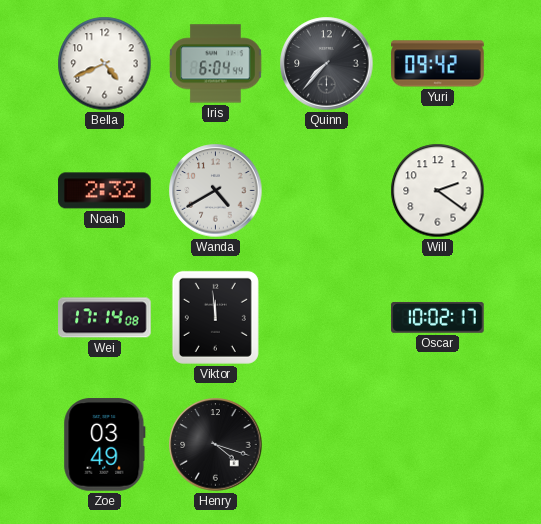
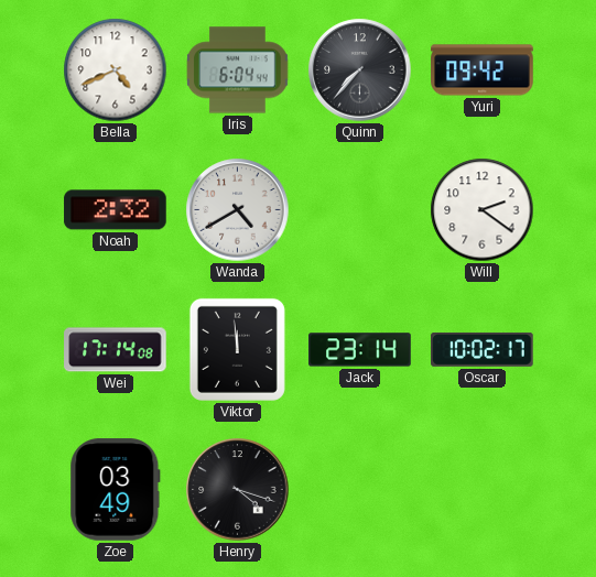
Jack: none -> 23:14
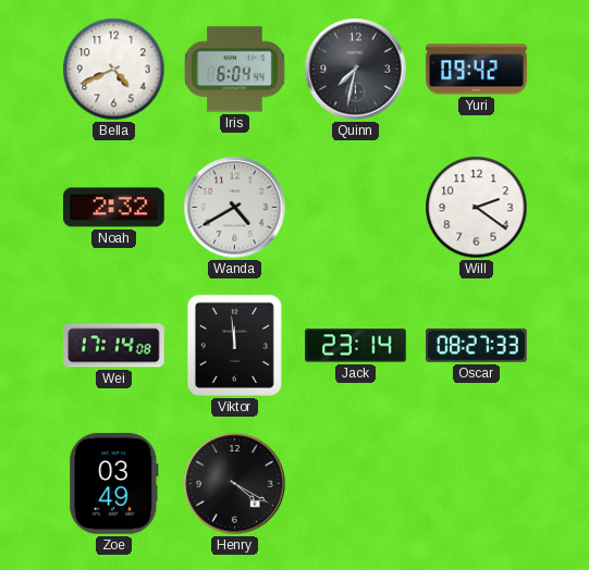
Quinn: 7:37 -> 7:32
Oscar: 10:02 -> 08:27
Henry: 4:18 -> 4:20
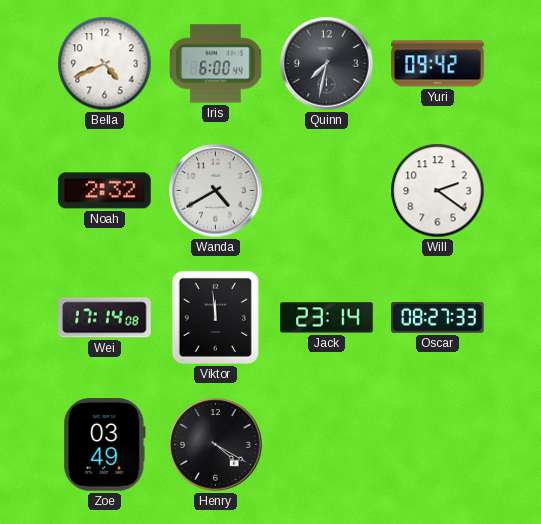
Iris: 6:04 -> 6:00
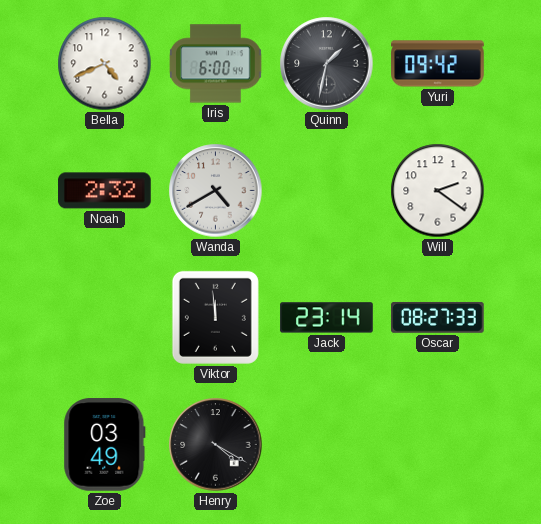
Quinn: 7:32 -> 1:32
Wei: 17:14 -> none
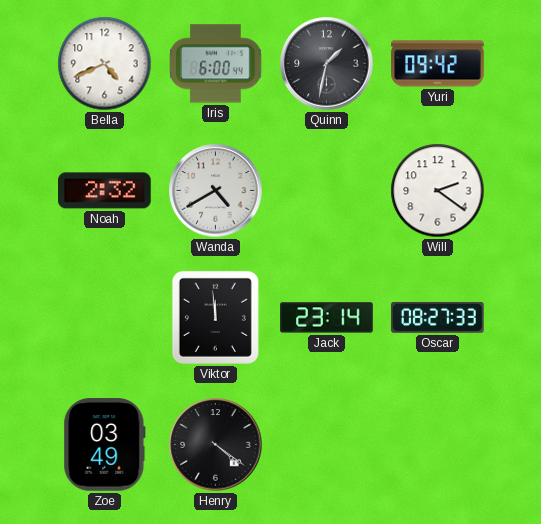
Henry: 4:20 -> 4:21
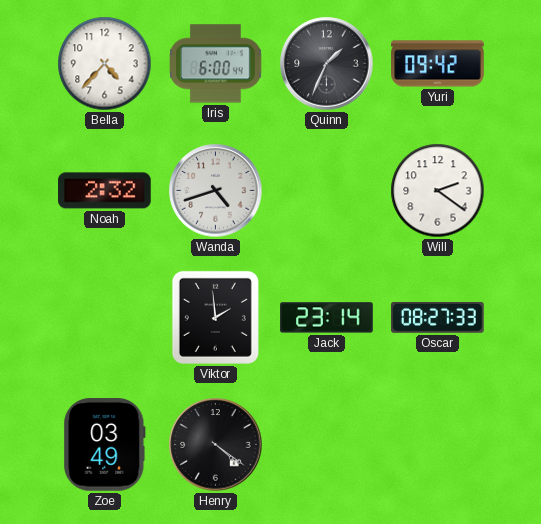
Bella: 4:41 -> 4:37
Quinn: 1:32 -> 1:34
Wanda: 4:40 -> 4:42
Viktor: 11:59 -> 1:59
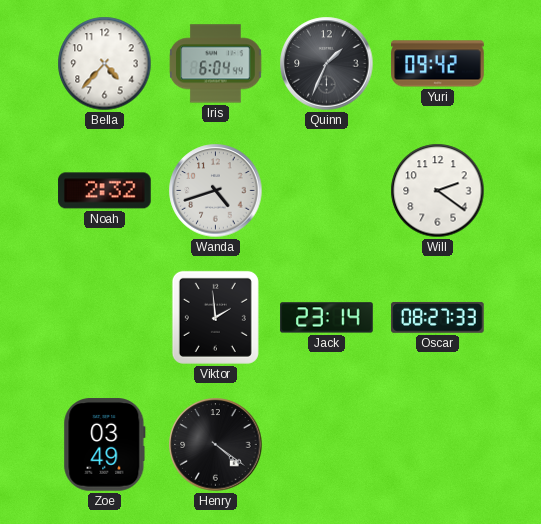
Iris: 6:00 -> 6:04
